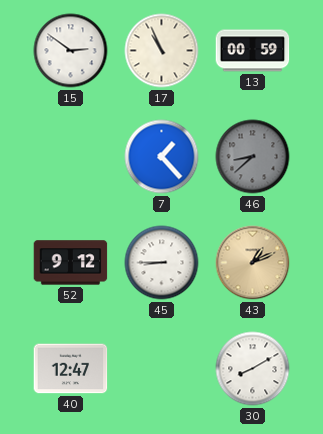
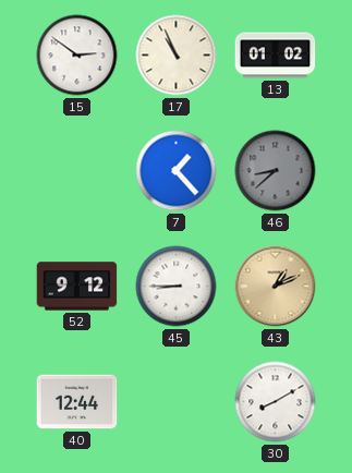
13: 00:59 -> 01:02
40: 12:47 -> 12:44
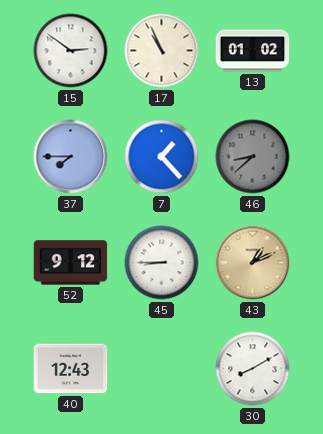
37: none -> 7:45
40: 12:44 -> 12:43
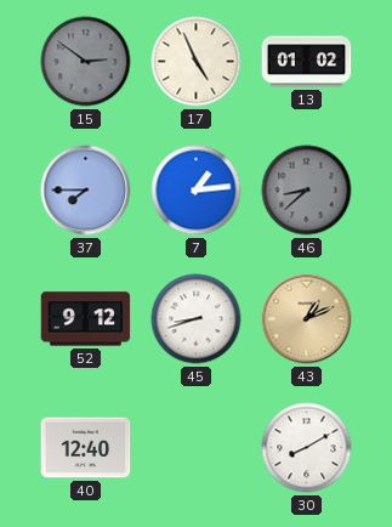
15 dial: white -> grey
17: 10:56 -> 4:56
7: 1:23 -> 1:14
45: 8:45 -> 8:42
40: 12:43 -> 12:40
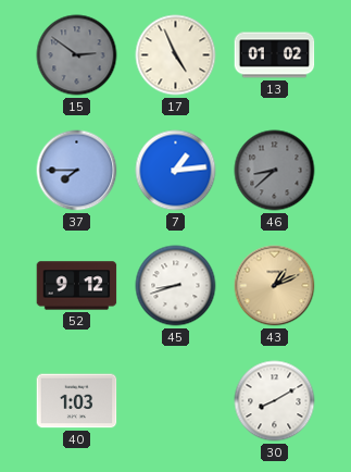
40: 12:40 -> 1:03
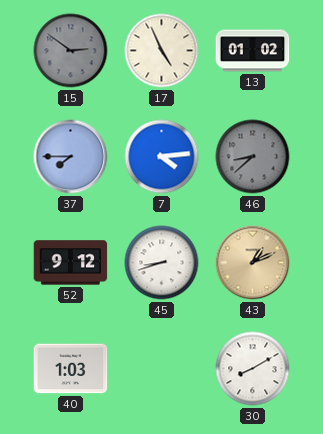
7: 1:14 -> 4:14
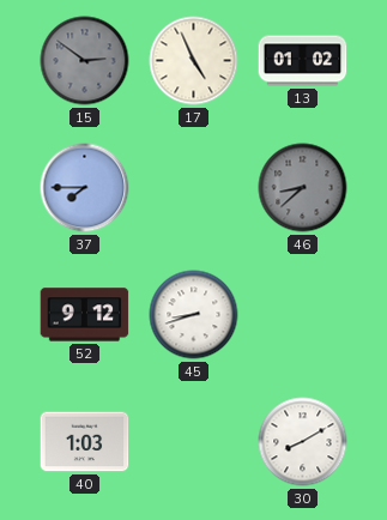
7: 4:14 -> none
43: 1:11 -> none
